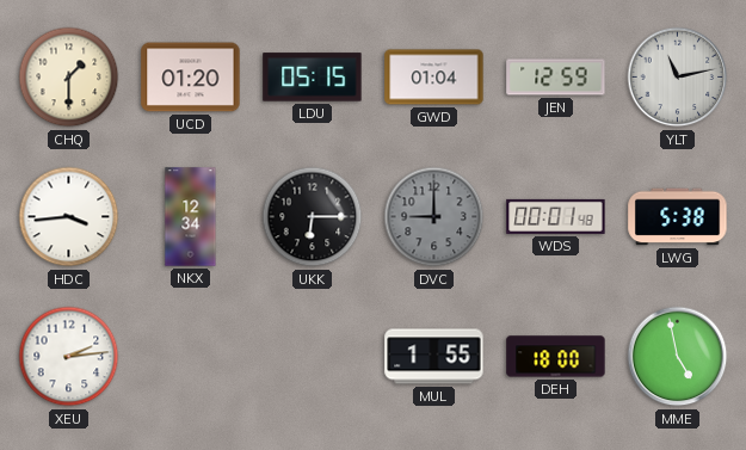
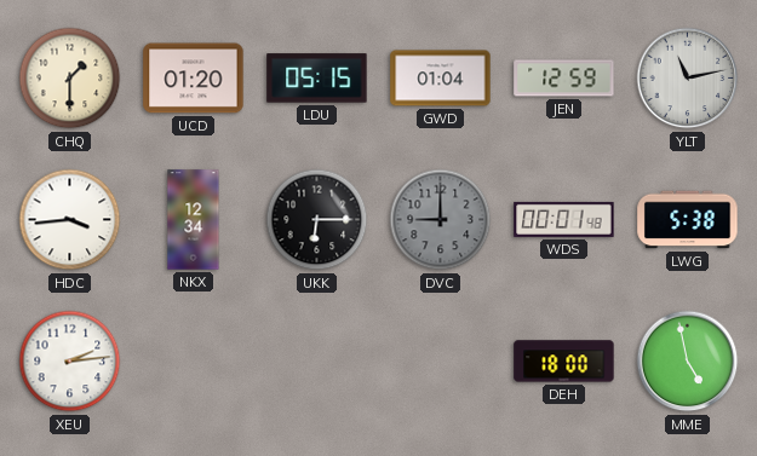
MUL: 1:55 -> none
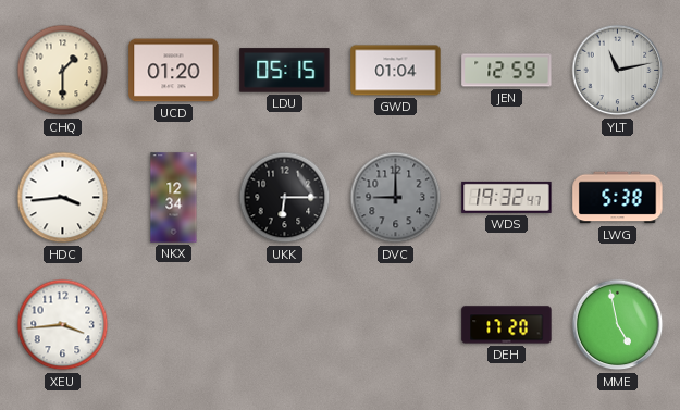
WDS: 00:01 -> 19:32
XEU: 2:14 -> 3:44
DEH: 18:00 -> 17:20
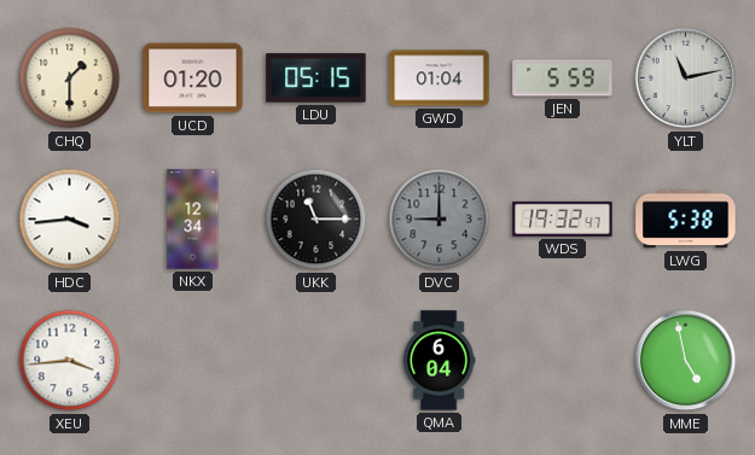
JEN: 12:59 -> 5:59
UKK: 6:15 -> 11:15
QMA: none -> 6:04
DEH: 17:20 -> none
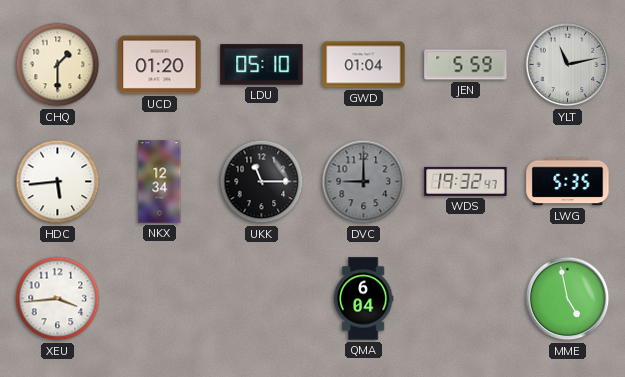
LDU: 05:15 -> 05:10
HDC: 3:44 -> 5:44
LWG: 5:38 -> 5:35
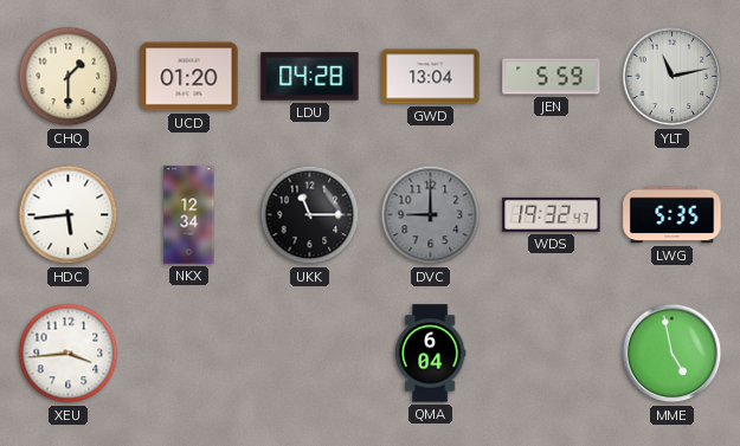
LDU: 05:10 -> 04:28
GWD: 01:04 -> 13:04
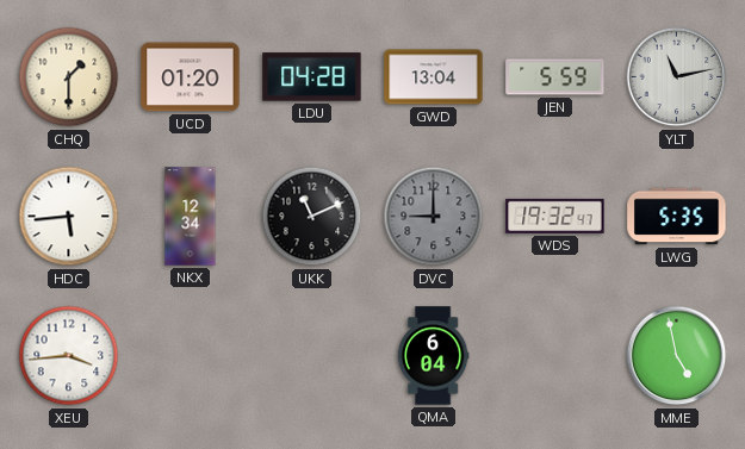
UKK: 11:15 -> 11:11
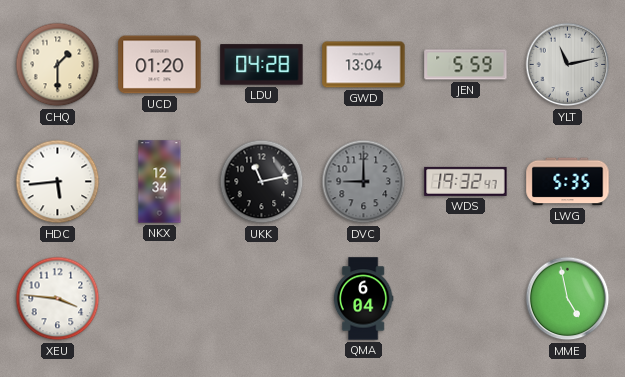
UKK: 11:11 -> 11:13
XEU: 3:44 -> 3:46
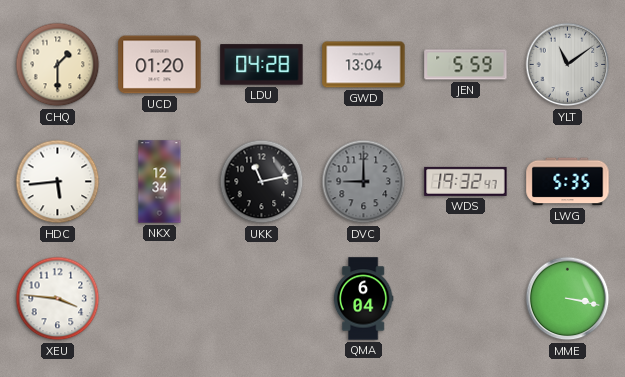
YLT: 11:13 -> 11:09
MME: 4:58 -> 3:17
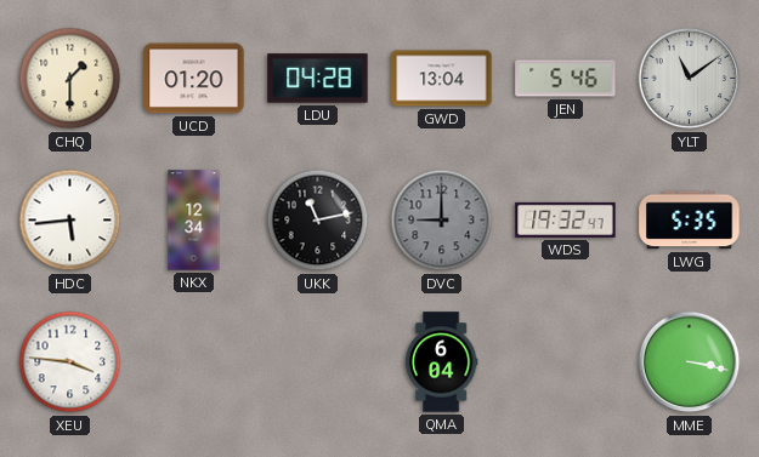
JEN: 5:59 -> 5:46
